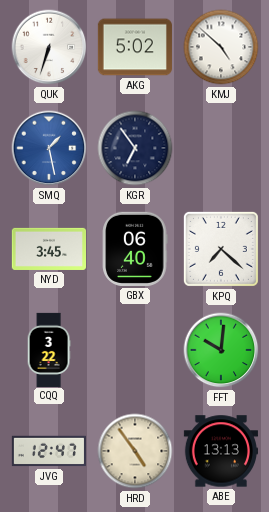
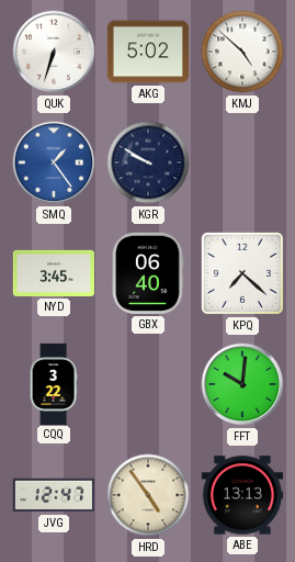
SMQ: 1:28 -> 1:24
KGR: 6:54 -> 9:50
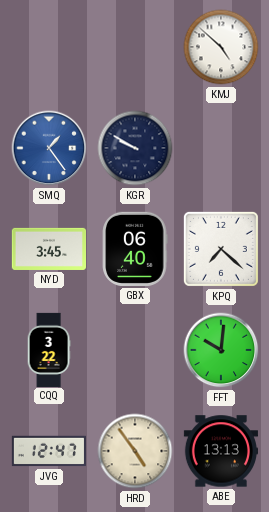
QUK: 6:33 -> none
AKG: 5:02 -> none
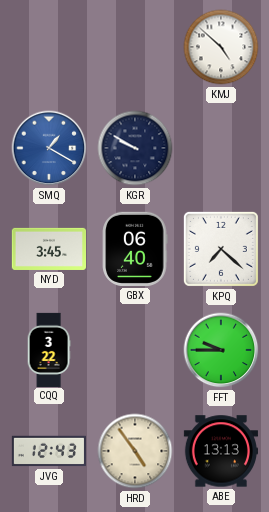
SMQ: 1:24 -> 1:20
FFT: 10:01 -> 9:45
JVG: 12:47 -> 12:43
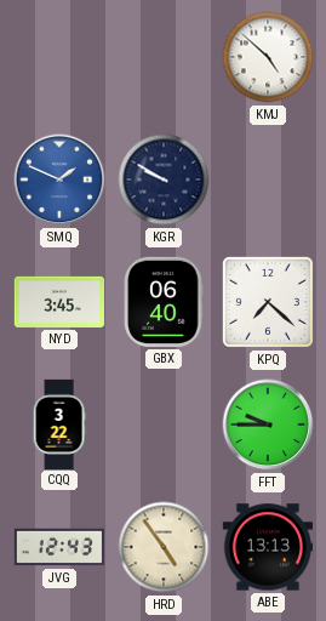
SMQ: 1:20 -> 1:49
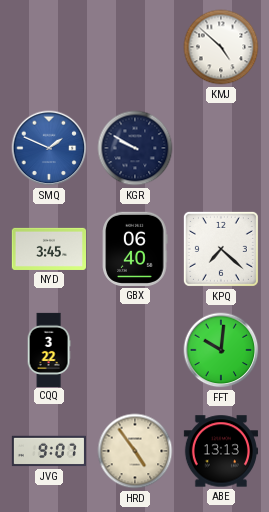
FFT: 9:45 -> 10:01
JVG: 12:43 -> 9:07
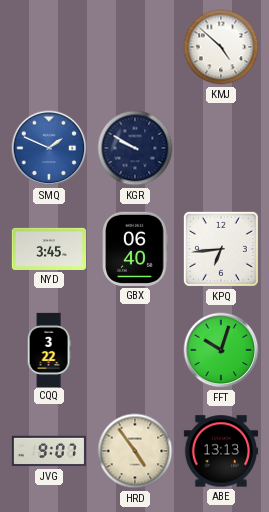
KPQ: 7:22 -> 6:44
FFT: 10:01 -> 10:03
